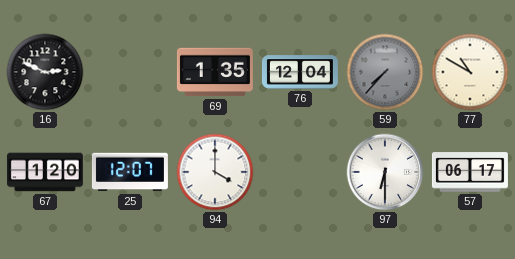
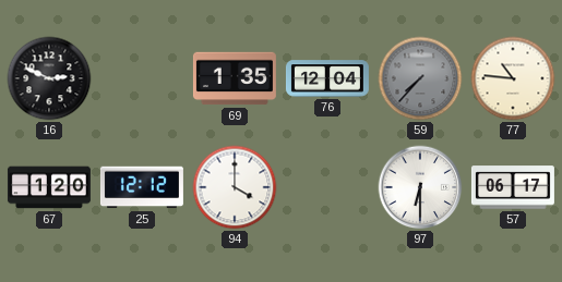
77: 10:50 -> 10:46
25: 12:07 -> 12:12
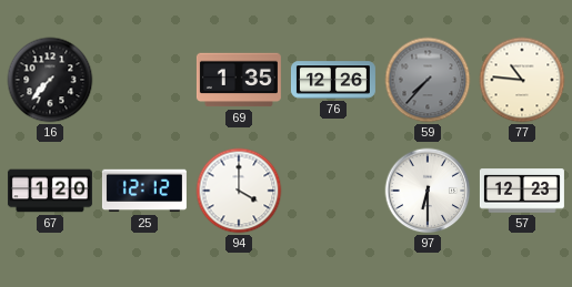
16: 2:49 -> 7:37
76: 12:04 -> 12:26
57: 06:17 -> 12:23
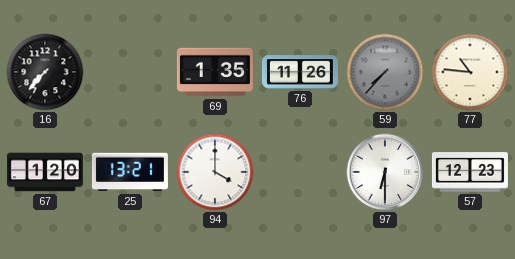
76: 12:26 -> 11:26
25: 12:12 -> 13:21
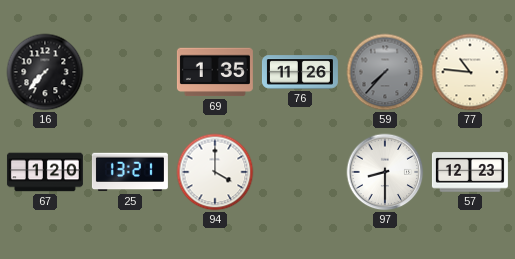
97: 6:30 -> 8:30
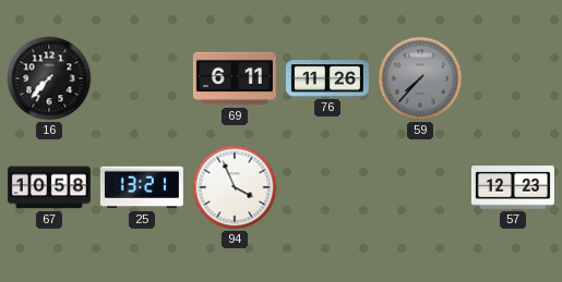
69: 1:35 -> 6:11
77: 10:46 -> none
67: 1:20 -> 10:58
94: 4:00 -> 3:56
97: 8:30 -> none
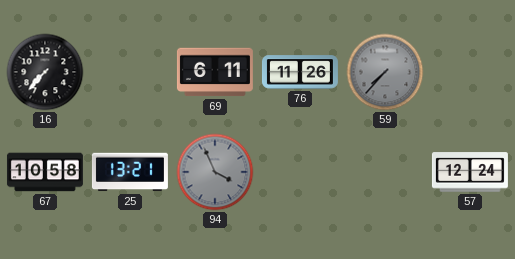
94 dial: white -> grey
57: 12:23 -> 12:24
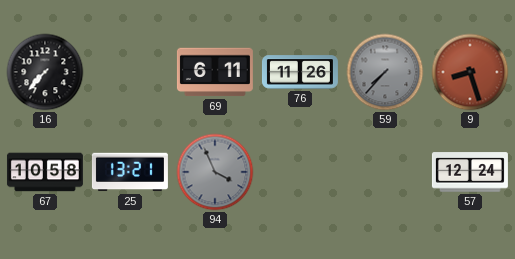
9: none -> 8:27
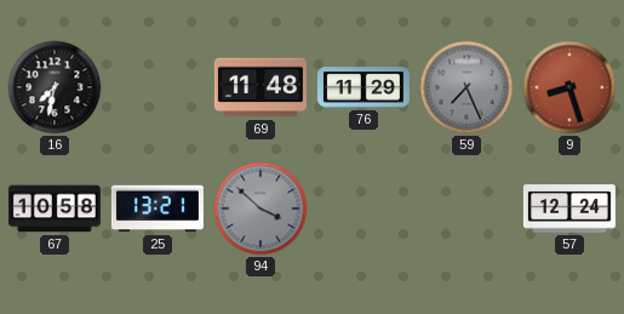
16: 7:37 -> 7:32
69: 6:11 -> 11:48
76: 11:26 -> 11:29
59: 7:37 -> 7:26
94: 3:56 -> 3:52
